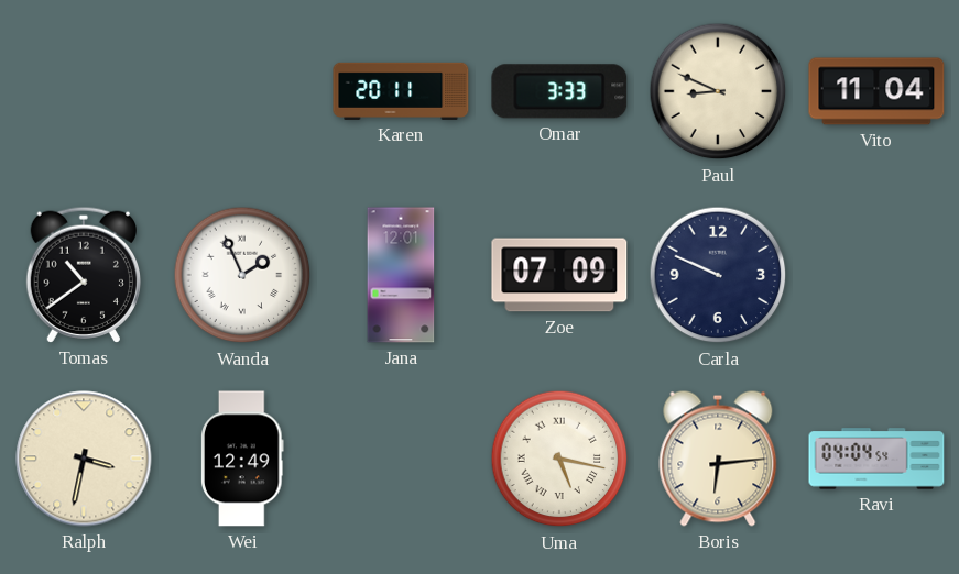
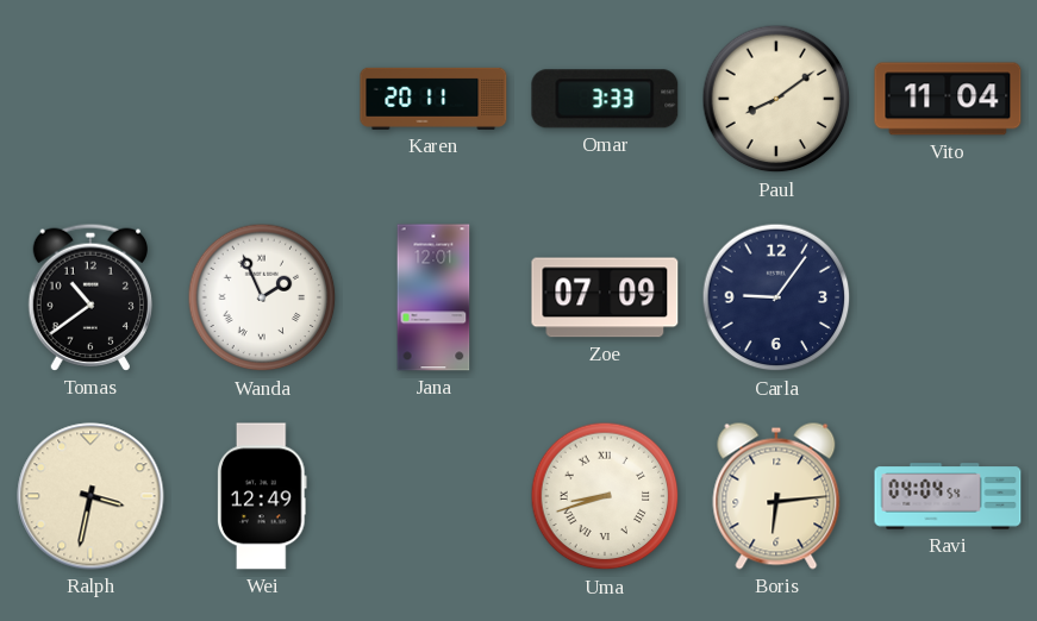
Paul: 8:49 -> 8:09
Carla: 9:49 -> 9:06
Uma: 5:17 -> 8:42
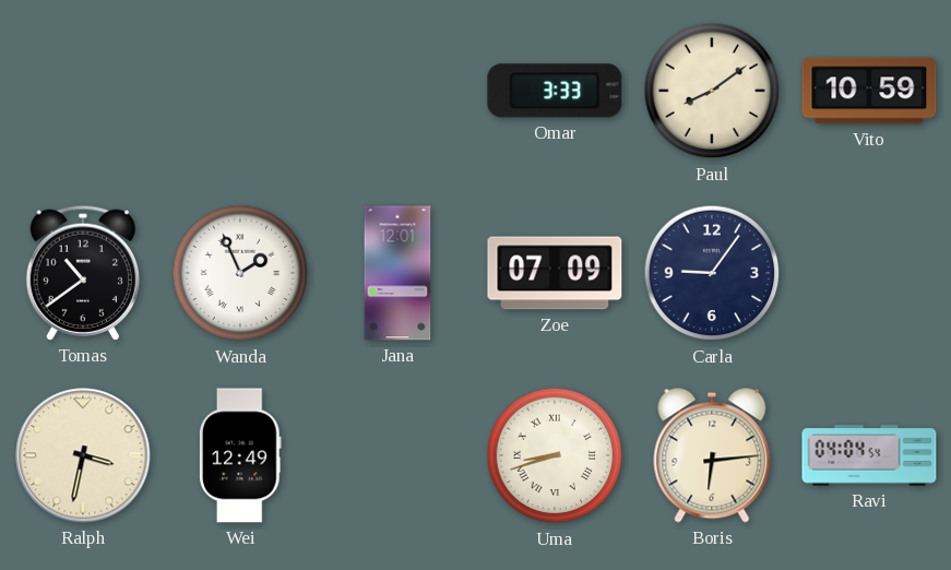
Karen: 20:11 -> none
Vito: 11:04 -> 10:59
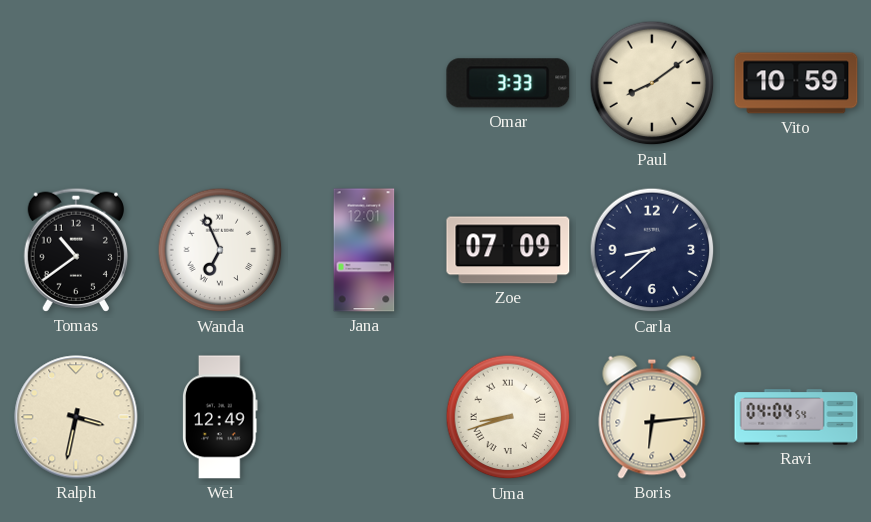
Wanda: 1:56 -> 6:56
Carla: 9:06 -> 8:38
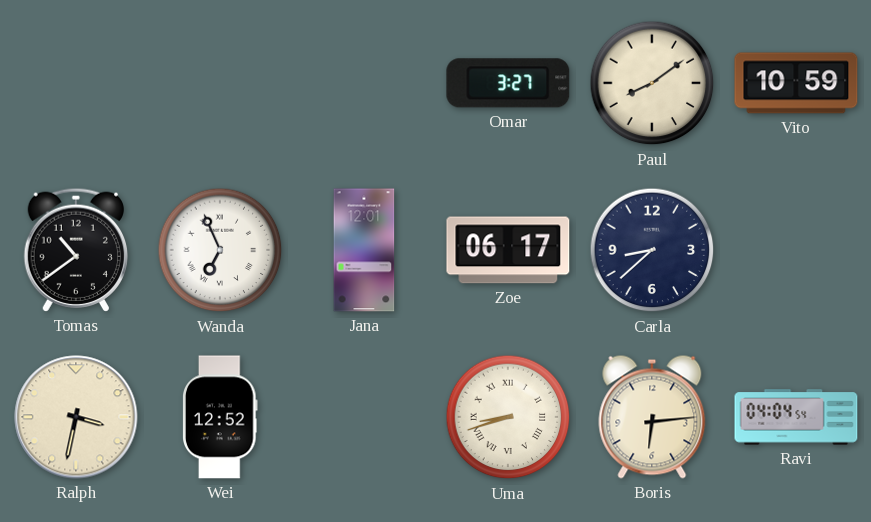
Omar: 3:33 -> 3:27
Zoe: 07:09 -> 06:17
Wei: 12:49 -> 12:52
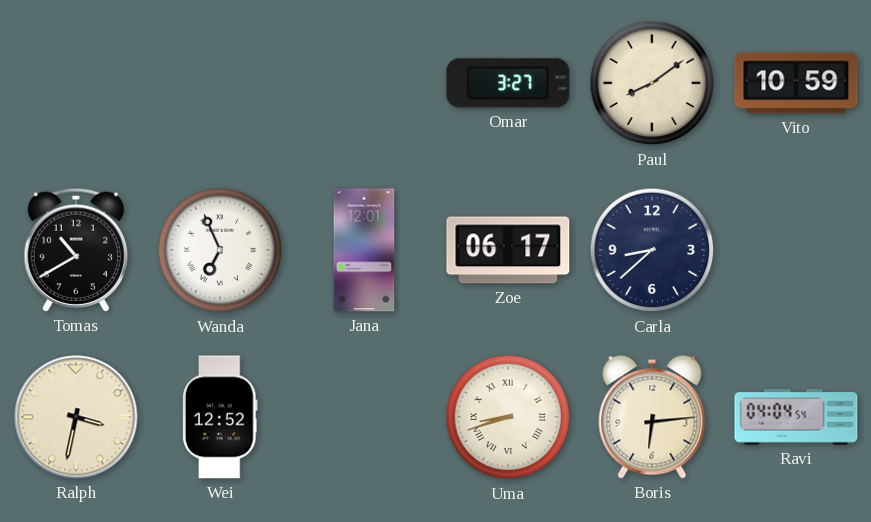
Tomas: 10:39 -> 10:40
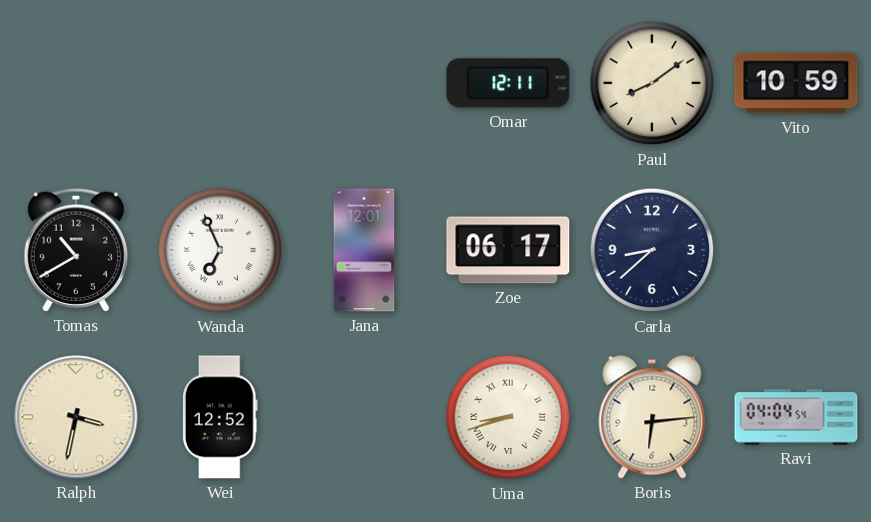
Omar: 3:27 -> 12:11
